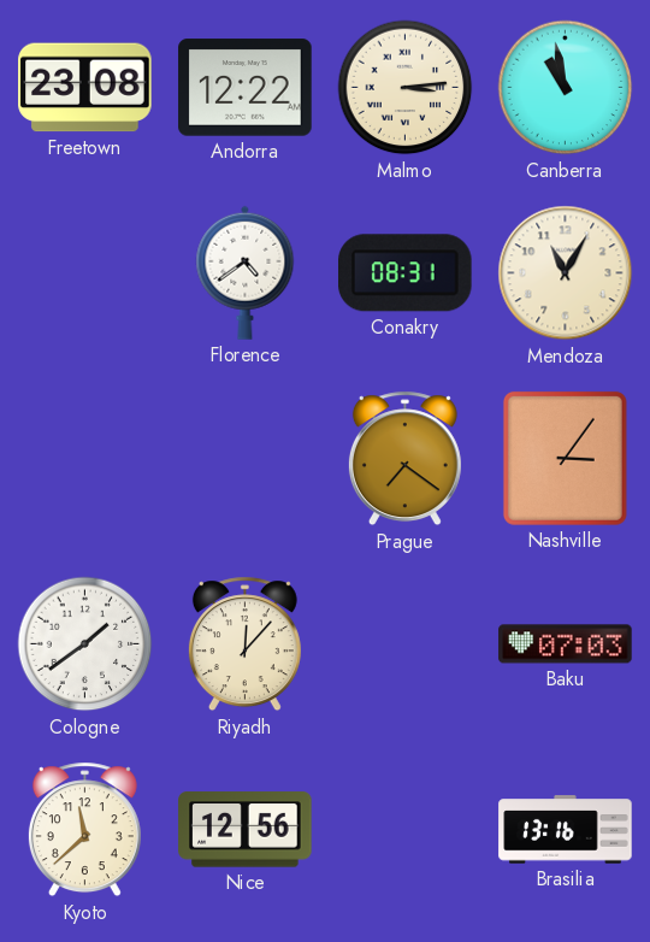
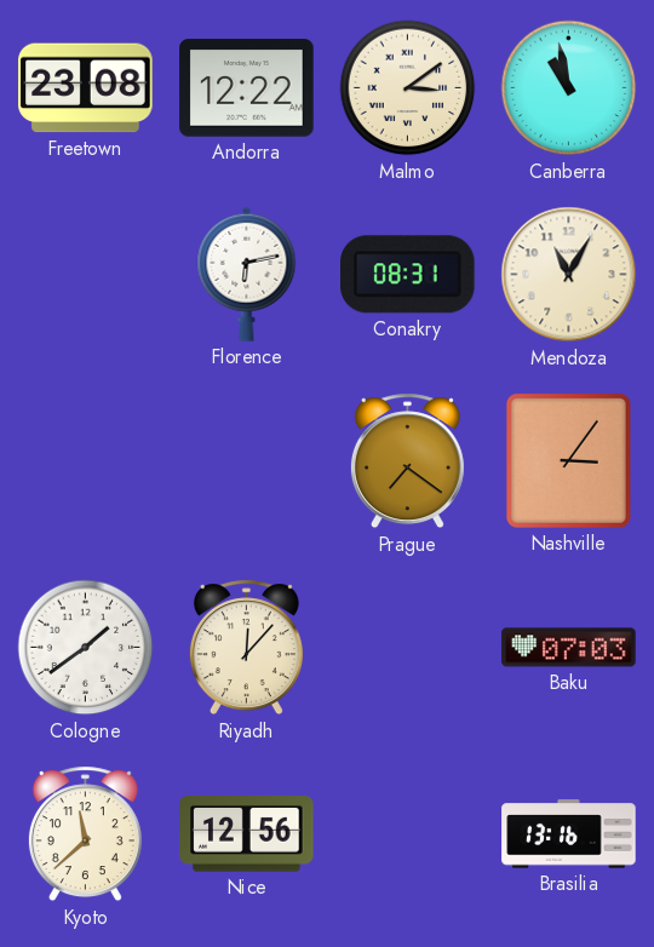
Malmo: 3:14 -> 3:09
Florence: 4:39 -> 6:13
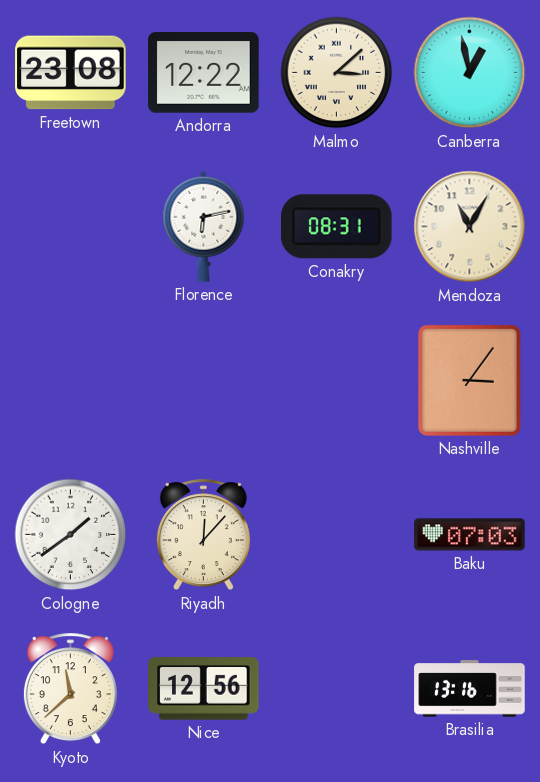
Malmo: 3:09 -> 3:08
Canberra: 10:58 -> 12:58
Prague: 7:21 -> none
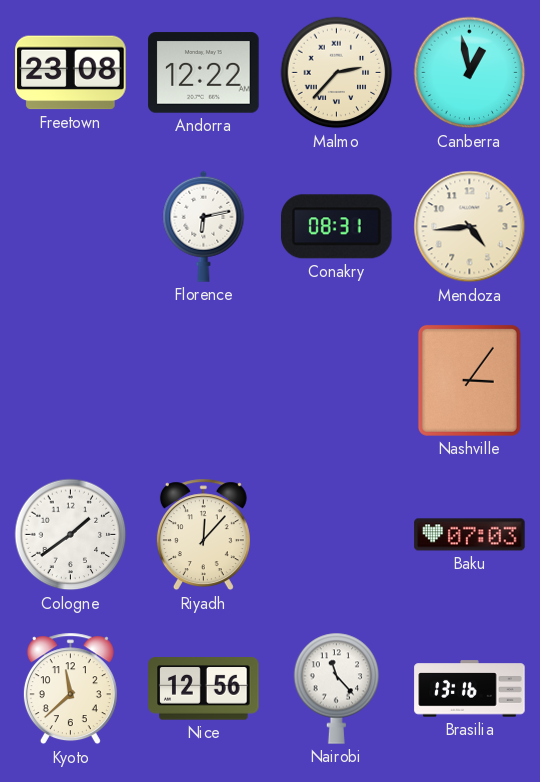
Malmo: 3:08 -> 2:37
Mendoza: 11:05 -> 4:44
Nairobi: none -> 11:23
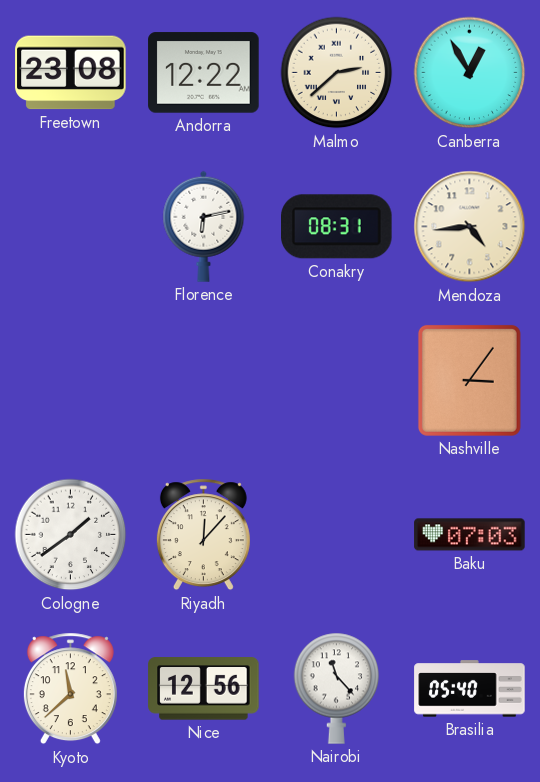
Malmo: 2:37 -> 2:38
Canberra: 12:58 -> 12:55
Brasilia: 13:16 -> 05:40
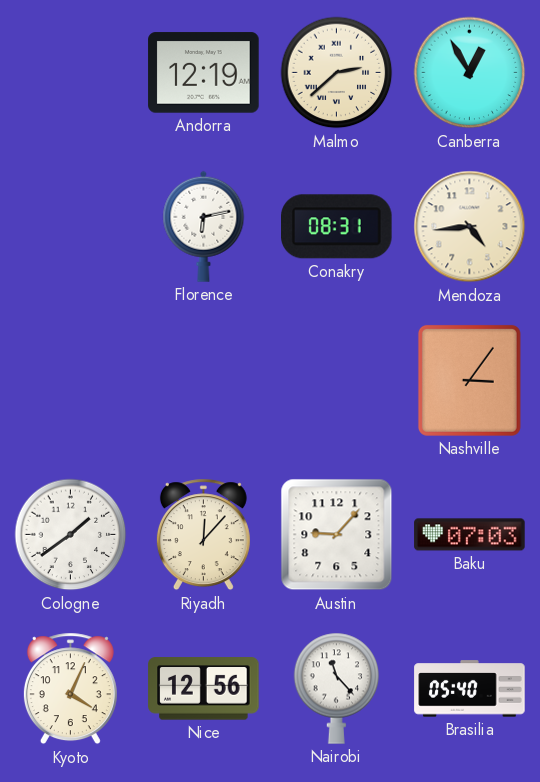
Freetown: 23:08 -> none
Andorra: 12:22 -> 12:19
Austin: none -> 9:07
Kyoto: 11:38 -> 4:04
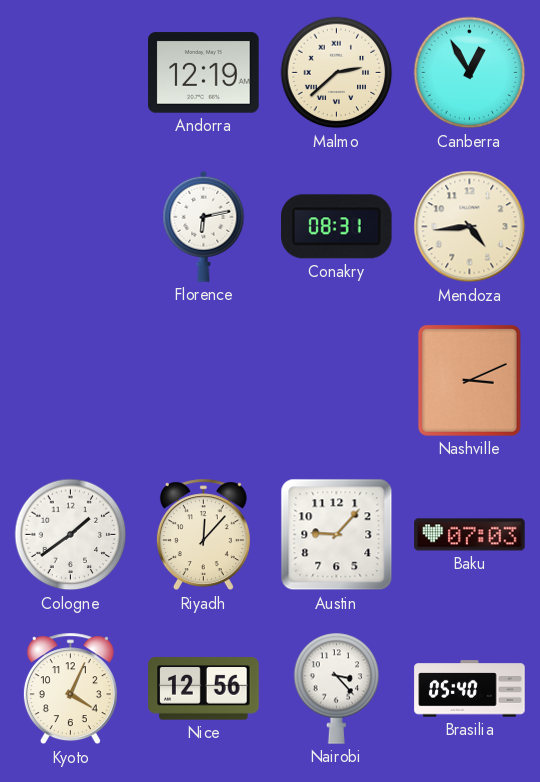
Nashville: 3:06 -> 3:11
Nairobi: 11:23 -> 3:23
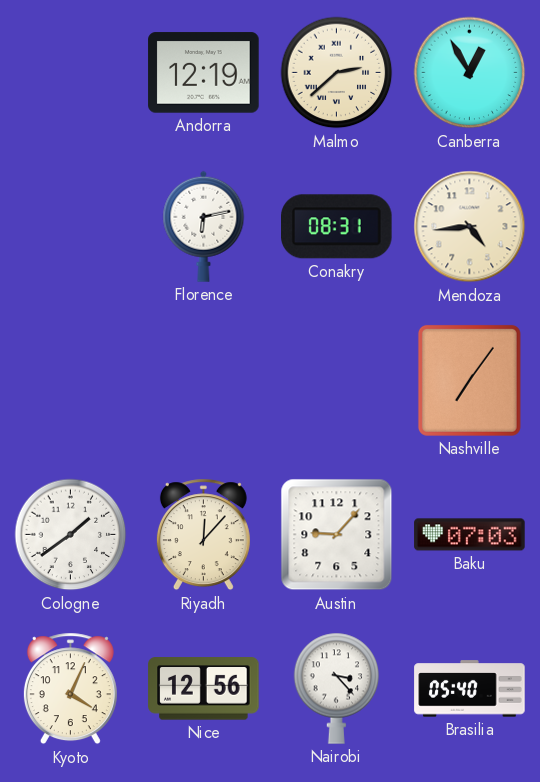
Nashville: 3:11 -> 7:06
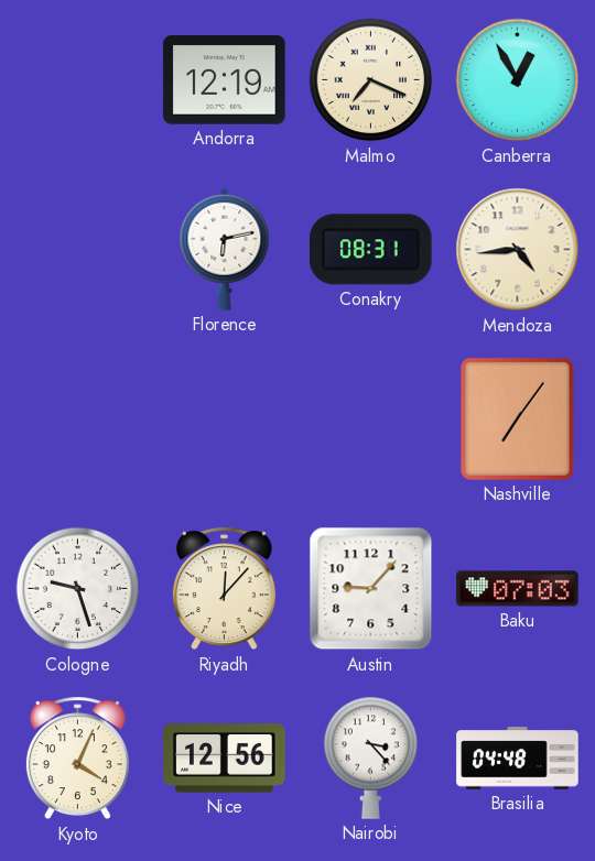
Malmo: 2:38 -> 7:19
Cologne: 1:39 -> 9:27
Brasilia: 05:40 -> 04:48
